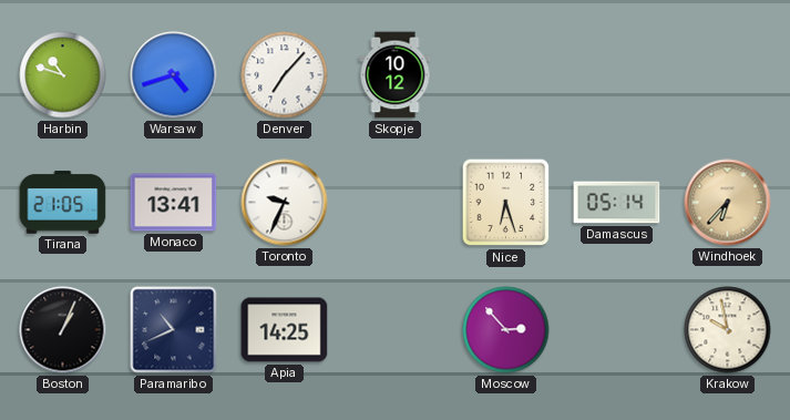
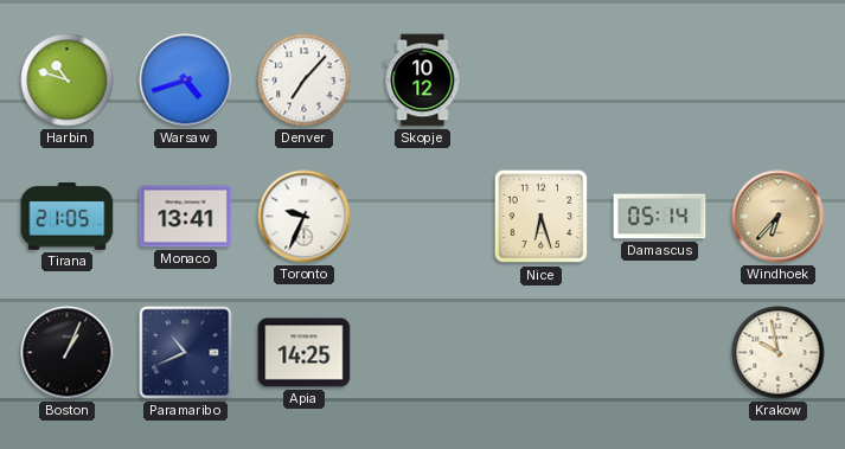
Moscow: 2:53 -> none
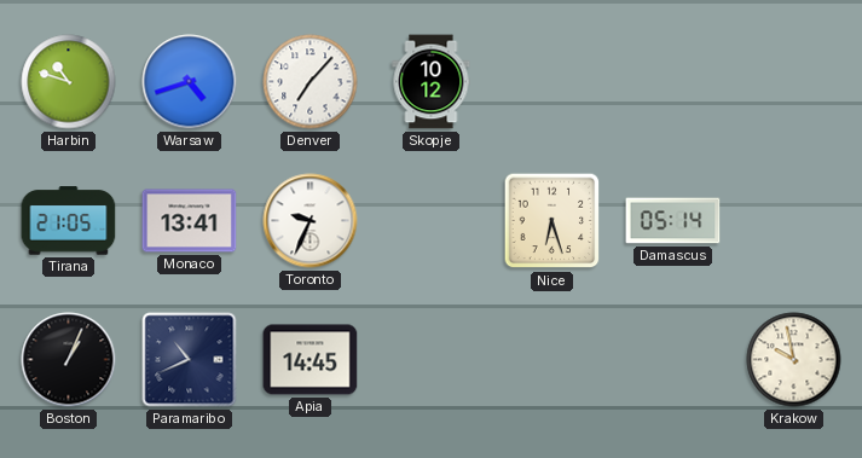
Windhoek: 6:37 -> none
Apia: 14:25 -> 14:45
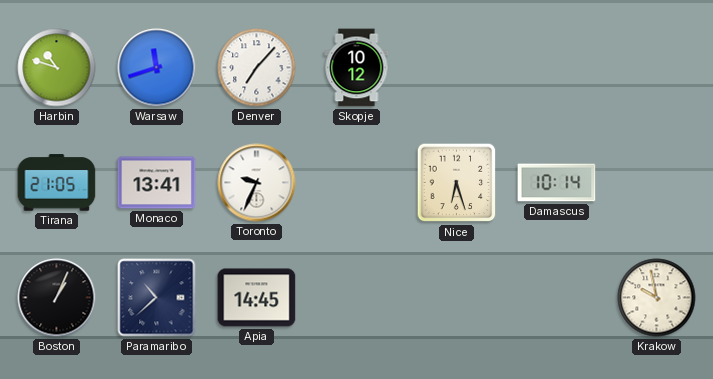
Warsaw: 4:42 -> 11:42
Damascus: 05:14 -> 10:14
Paramaribo: 10:41 -> 10:38
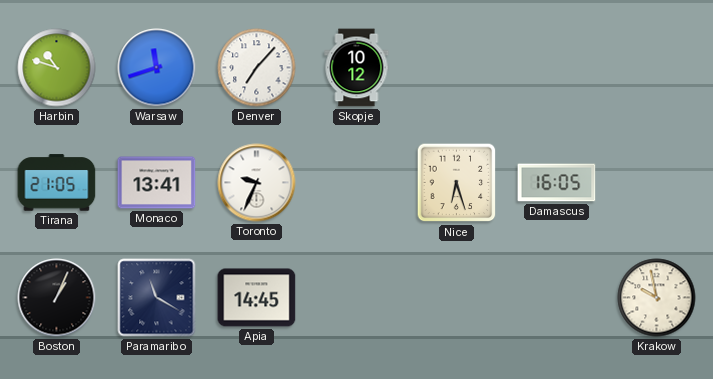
Damascus: 10:14 -> 16:05
Paramaribo: 10:38 -> 11:20
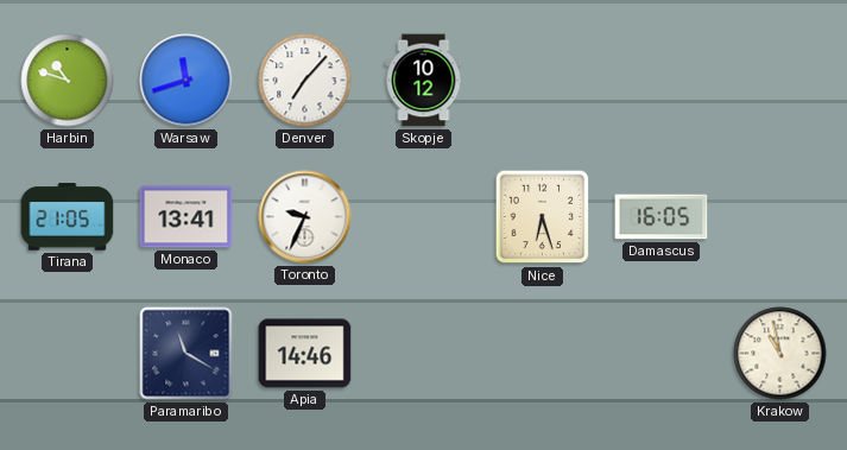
Boston: 1:04 -> none
Apia: 14:45 -> 14:46
Krakow: 9:58 -> 10:58
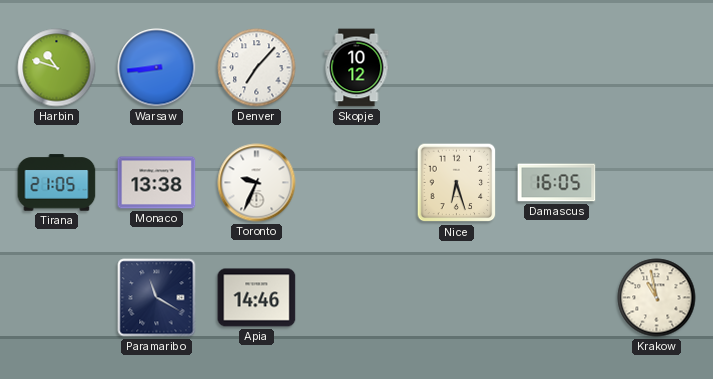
Warsaw: 11:42 -> 8:44
Monaco: 13:41 -> 13:38
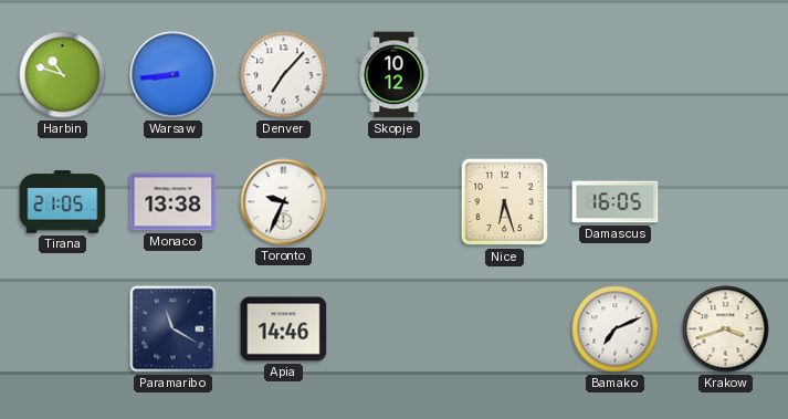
Bamako: none -> 7:11
Krakow: 10:58 -> 3:42
